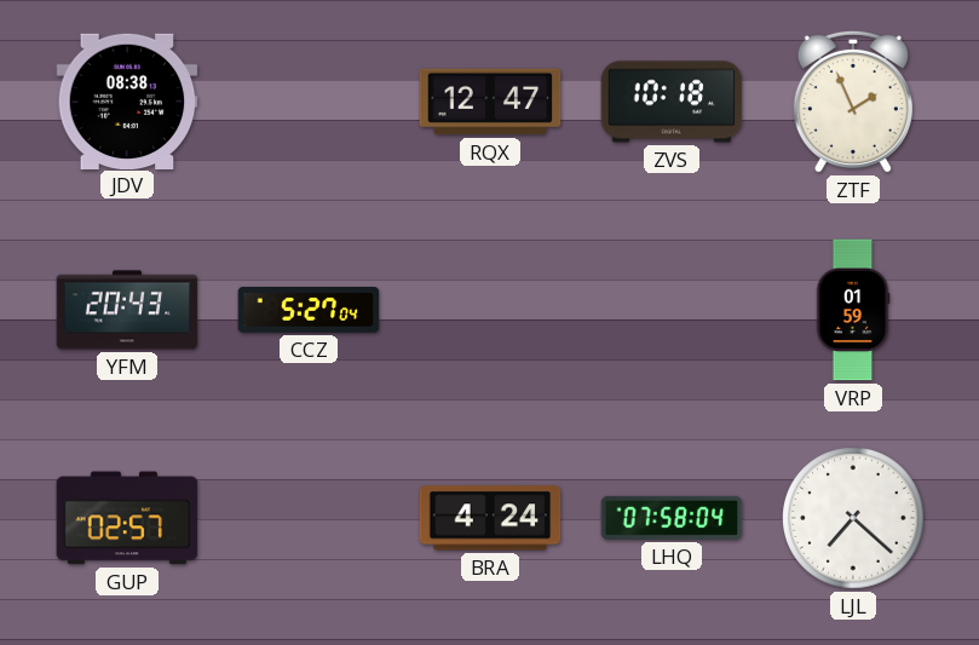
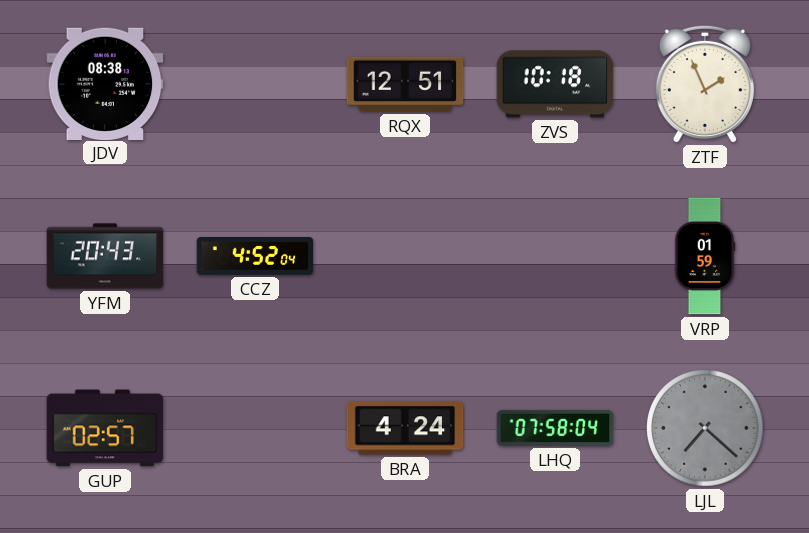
RQX: 12:47 -> 12:51
CCZ: 5:27 -> 4:52
LJL dial: white -> grey
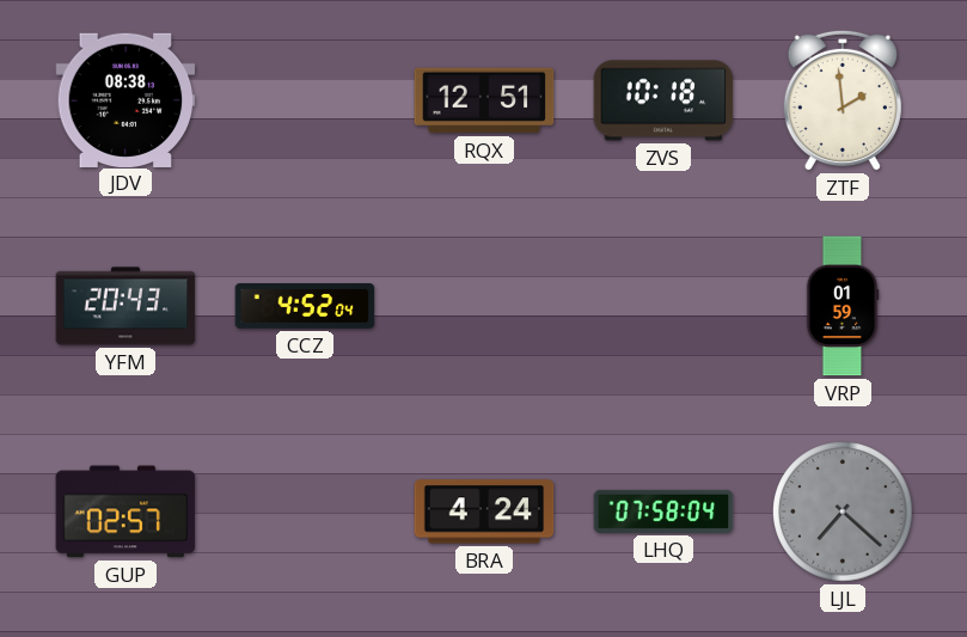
ZTF: 1:56 -> 1:59
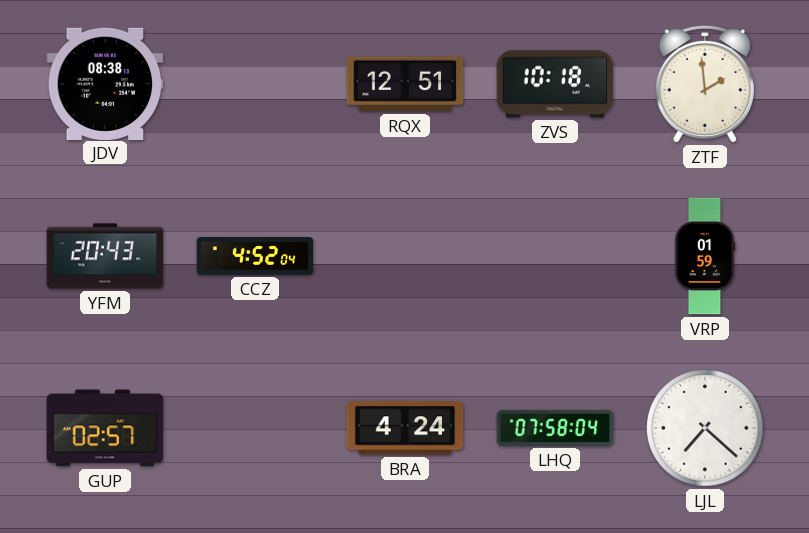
LJL dial: grey -> white
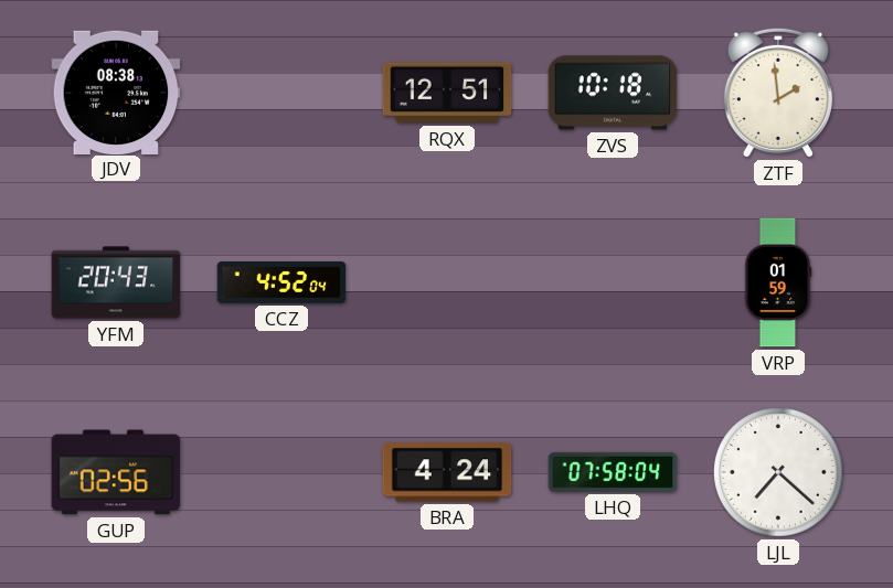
GUP: 02:57 -> 02:56
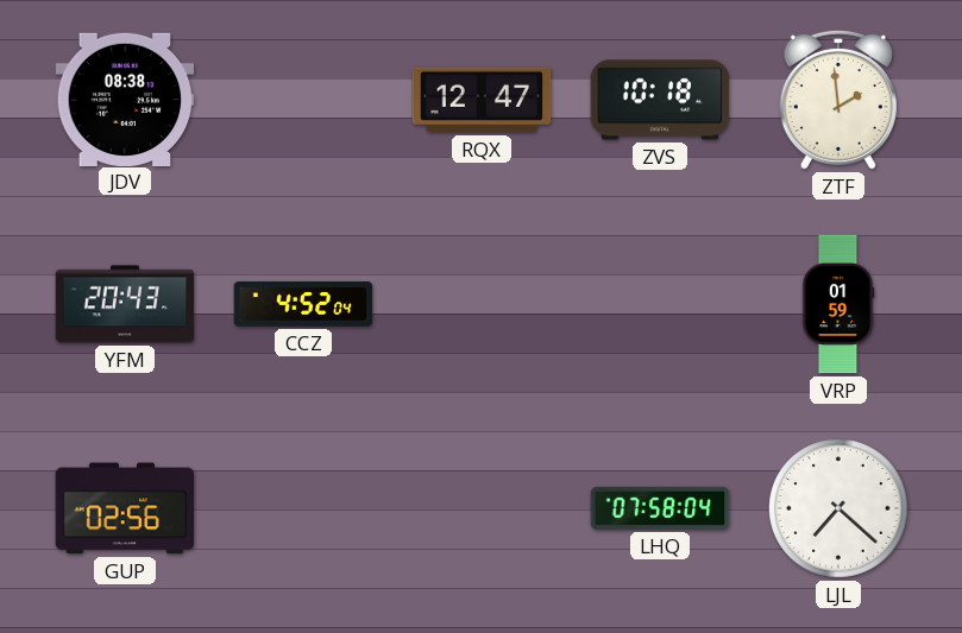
RQX: 12:51 -> 12:47
BRA: 4:24 -> none
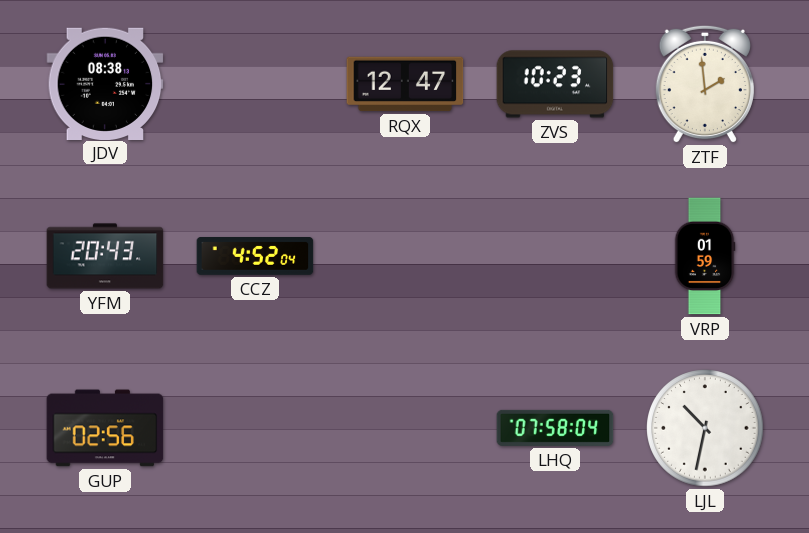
ZVS: 10:18 -> 10:23
LJL: 7:22 -> 10:32
